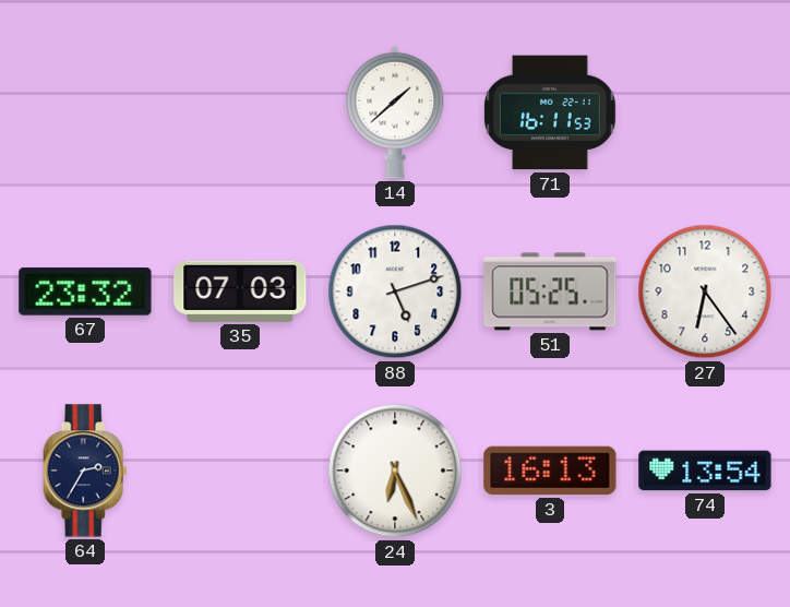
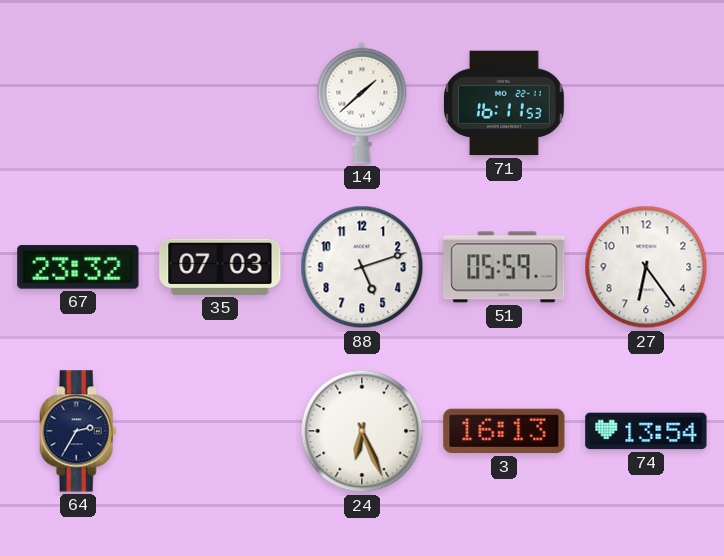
51: 05:25 -> 05:59
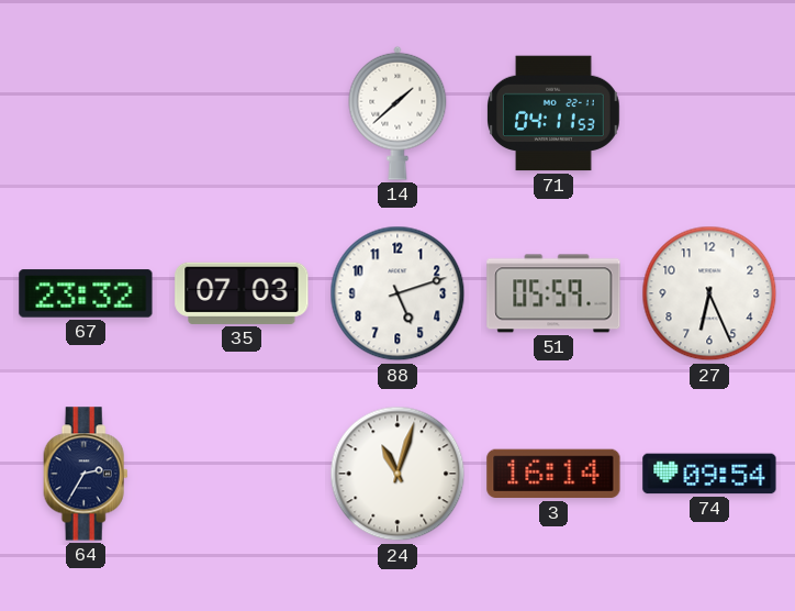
71: 16:11 -> 04:11
27: 6:24 -> 6:26
24: 6:26 -> 11:03
3: 16:13 -> 16:14
74: 13:54 -> 09:54
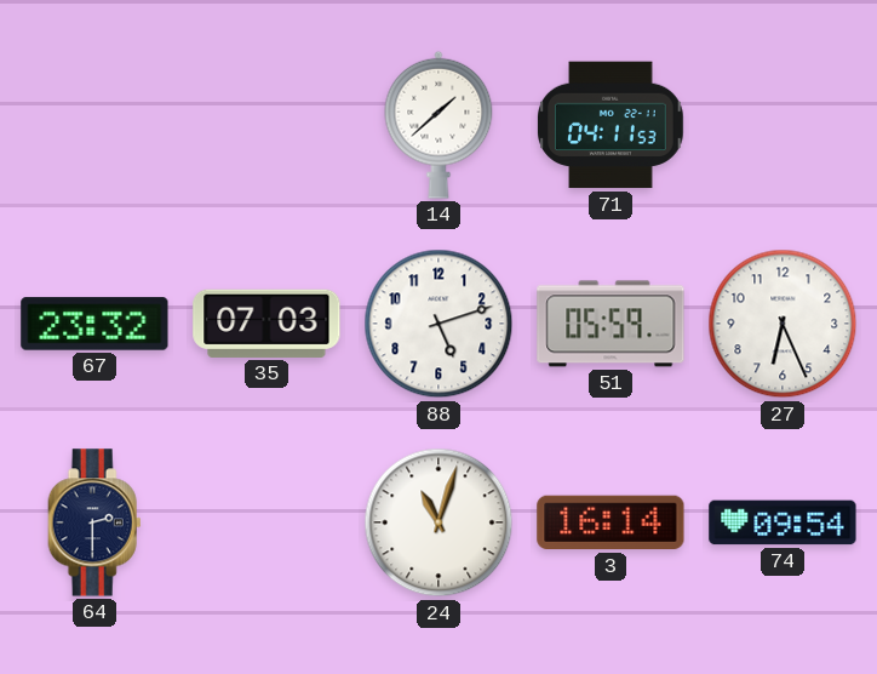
64: 2:35 -> 2:30
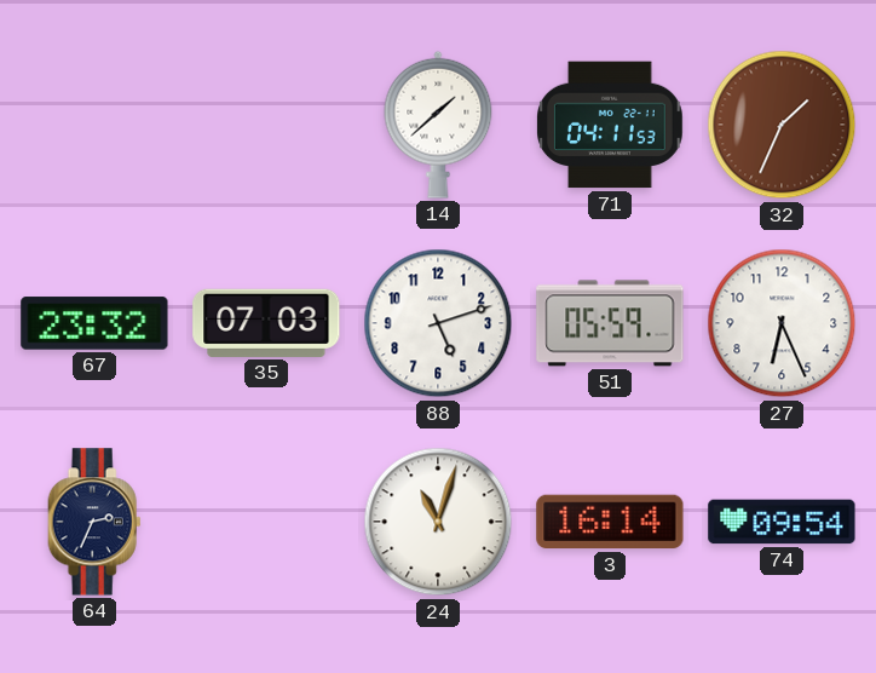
32: none -> 1:34
64: 2:30 -> 2:34
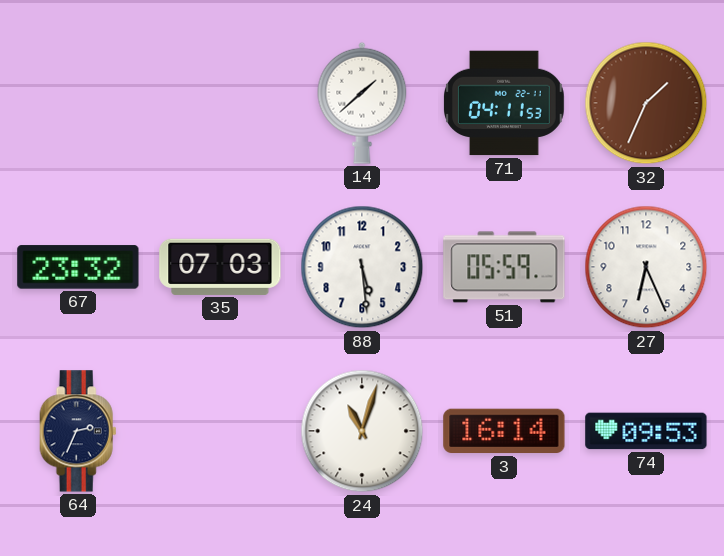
88: 5:12 -> 5:29
74: 09:54 -> 09:53
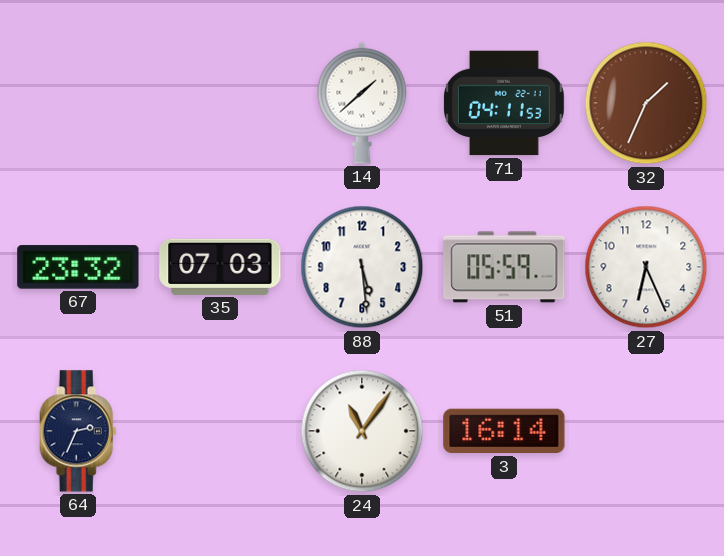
24: 11:03 -> 11:06
74: 09:53 -> none
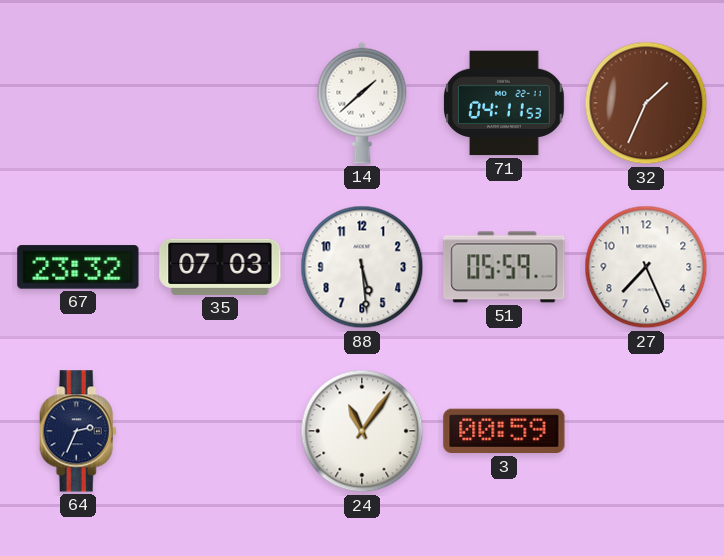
27: 6:26 -> 7:26
3: 16:14 -> 00:59
